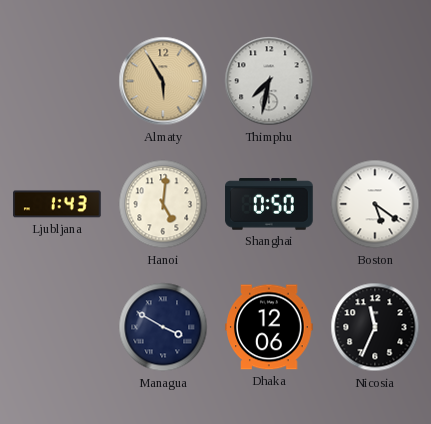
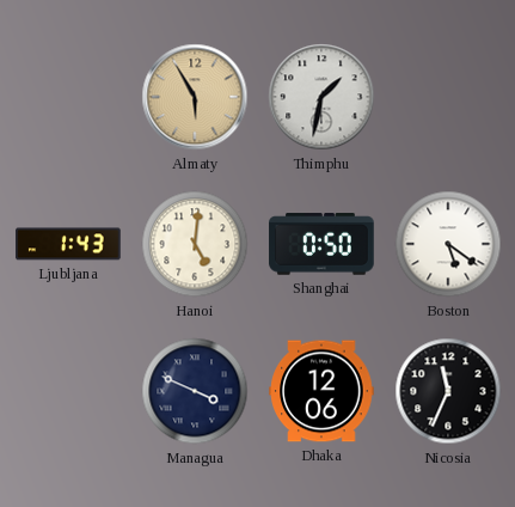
Thimphu: 7:32 -> 1:32
Managua: 3:50 -> 3:49
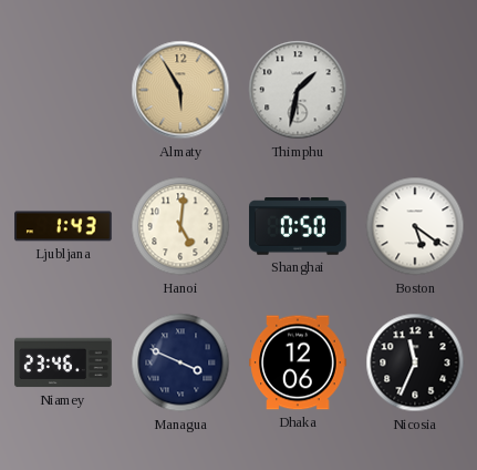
Niamey: none -> 23:46
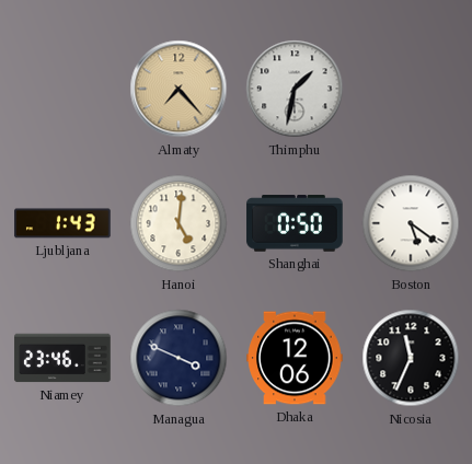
Almaty: 5:55 -> 7:23
